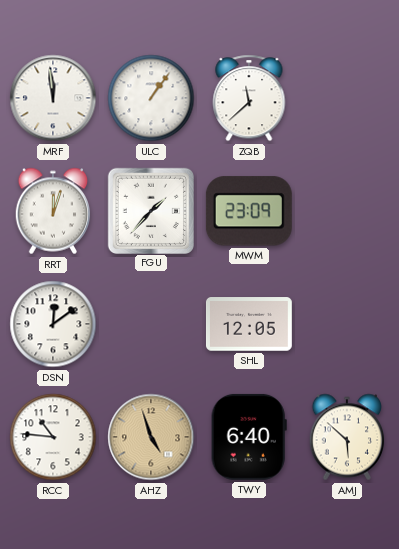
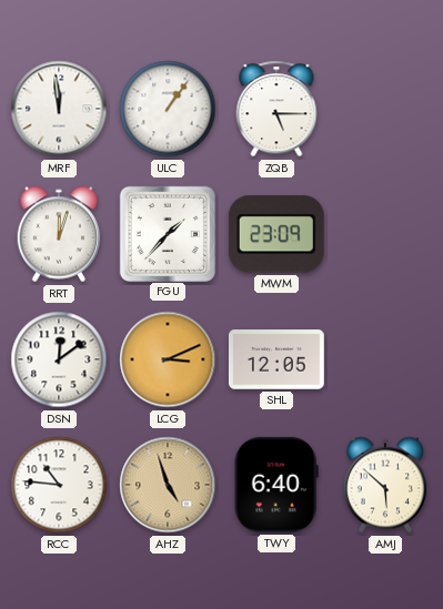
ZQB: 11:38 -> 5:15
LCG: none -> 3:11
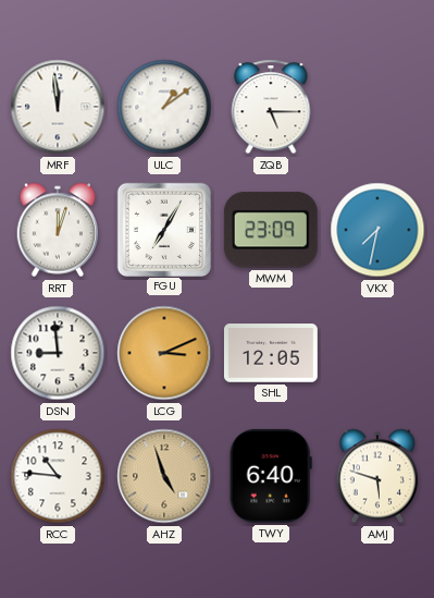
ULC: 1:06 -> 1:09
FGU: 1:37 -> 7:05
VKX: none -> 7:32
DSN: 12:09 -> 8:59
AMJ: 5:52 -> 5:48
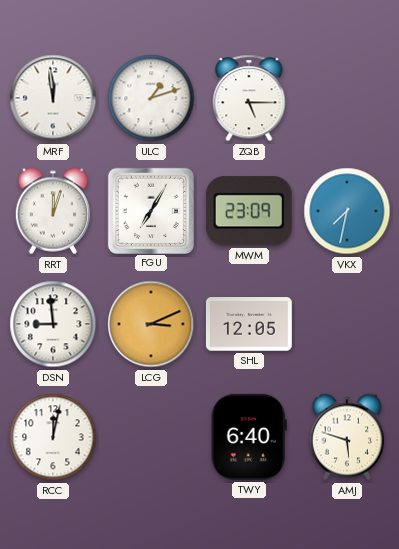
ULC: 1:09 -> 1:12
RCC: 10:46 -> 12:02
AHZ: 4:57 -> none
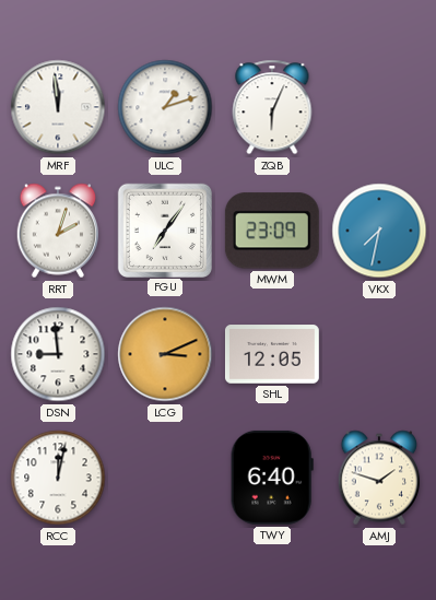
ZQB: 5:15 -> 6:04
RRT: 12:03 -> 2:03
FGU: 7:05 -> 7:06
AMJ: 5:48 -> 1:48
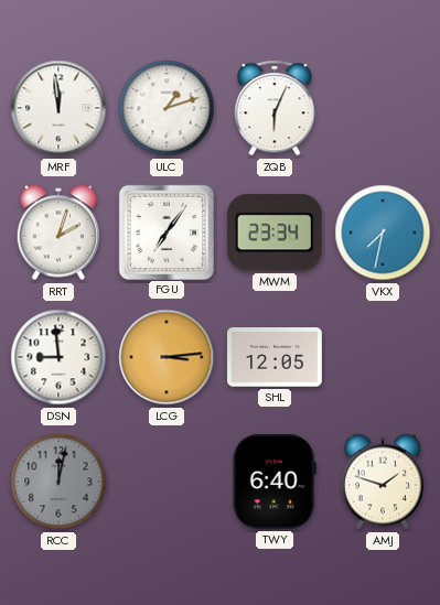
MWM: 23:09 -> 23:34
LCG: 3:11 -> 3:14
RCC dial: white -> grey
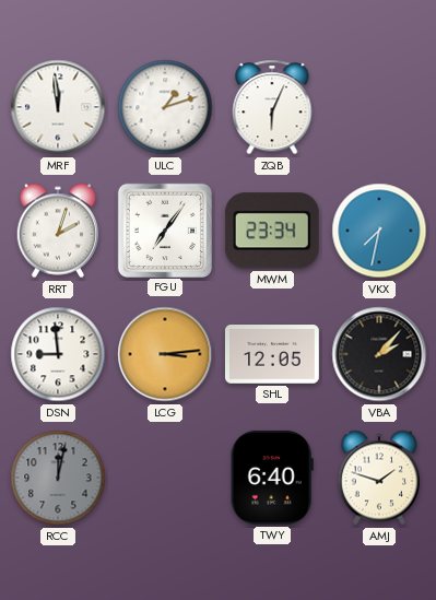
VBA: none -> 2:07
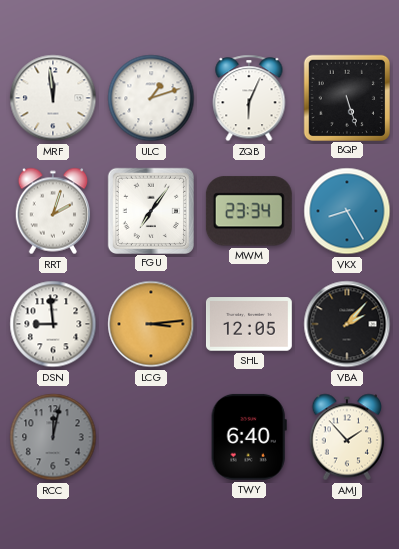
BQP: none -> 5:27
VKX: 7:32 -> 8:25
AMJ: 1:48 -> 1:53
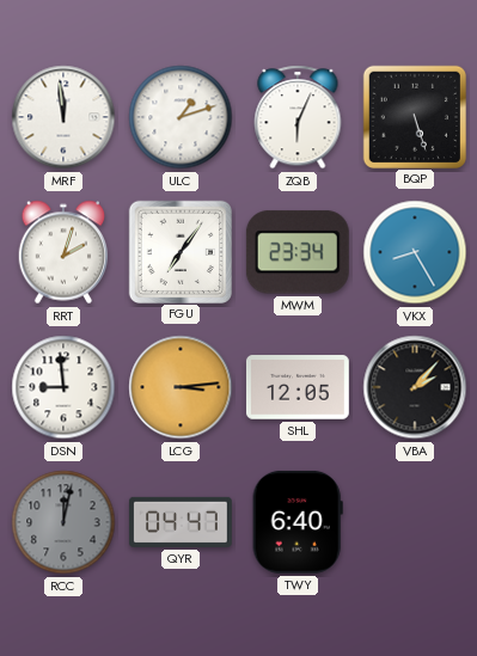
QYR: none -> 04:47
AMJ: 1:53 -> none
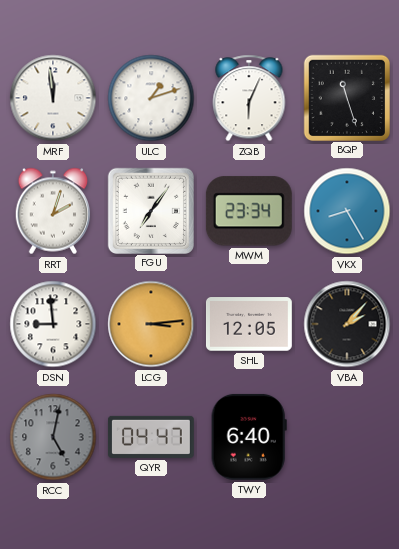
BQP: 5:27 -> 11:27
RCC: 12:02 -> 5:02
